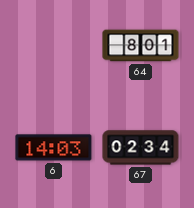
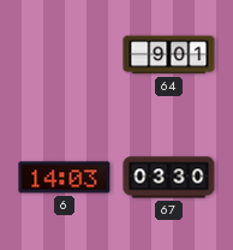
64: 8:01 -> 9:01
67: 02:34 -> 03:30
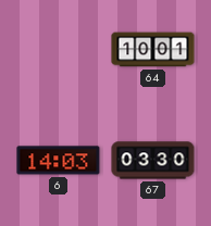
64: 9:01 -> 10:01
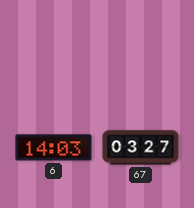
64: 10:01 -> none
67: 03:30 -> 03:27
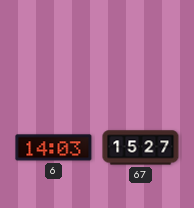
67: 03:27 -> 15:27
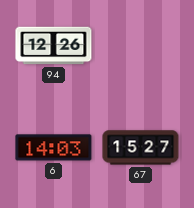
94: none -> 12:26
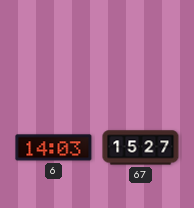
94: 12:26 -> none
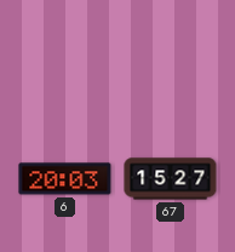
6: 14:03 -> 20:03
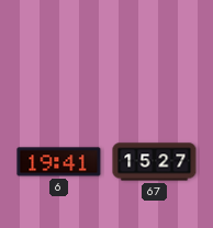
6: 20:03 -> 19:41
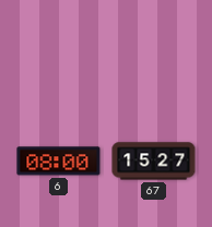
6: 19:41 -> 08:00
